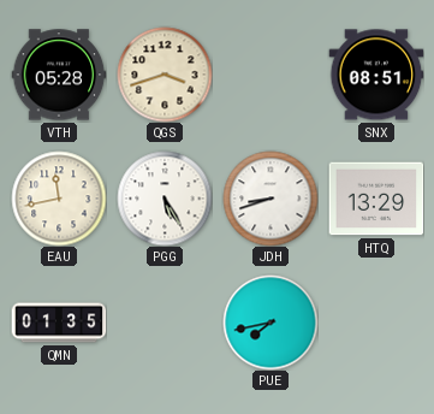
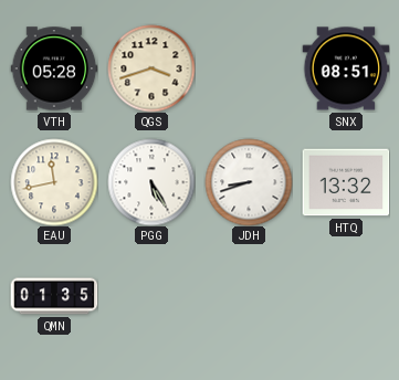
HTQ: 13:29 -> 13:32
PUE: 7:43 -> none
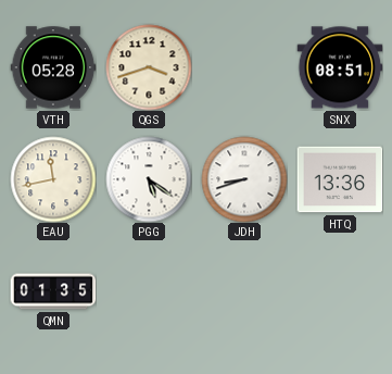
PGG: 5:25 -> 5:21
HTQ: 13:32 -> 13:36
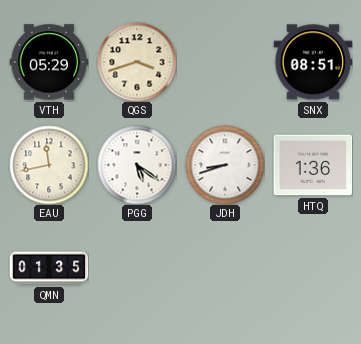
VTH: 05:28 -> 05:29
HTQ: 13:36 -> 1:36
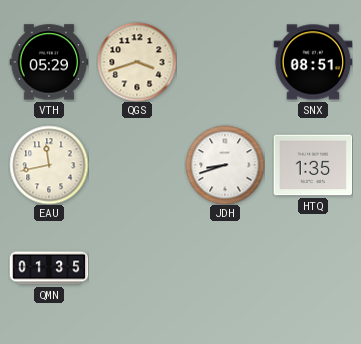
PGG: 5:21 -> none
HTQ: 1:36 -> 1:35
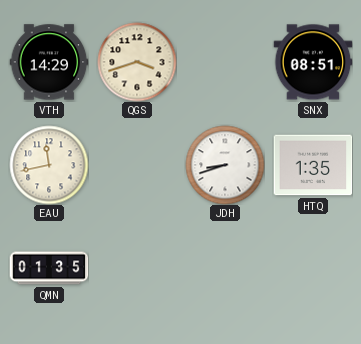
VTH: 05:29 -> 14:29
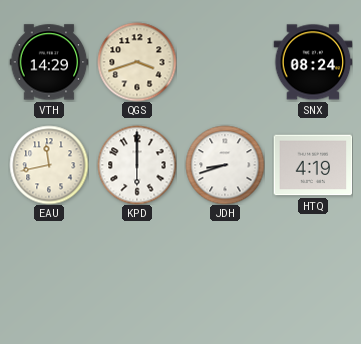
SNX: 08:51 -> 08:24
KPD: none -> 6:00
HTQ: 1:35 -> 4:19
QMN: 01:35 -> none
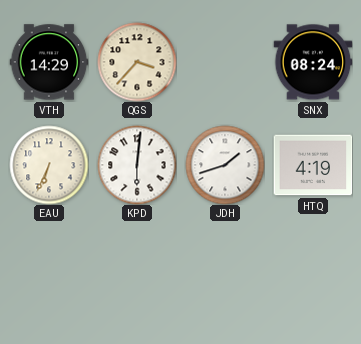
QGS: 3:42 -> 3:37
EAU: 11:43 -> 6:34
KPD: 6:00 -> 6:01
JDH: 8:42 -> 1:42
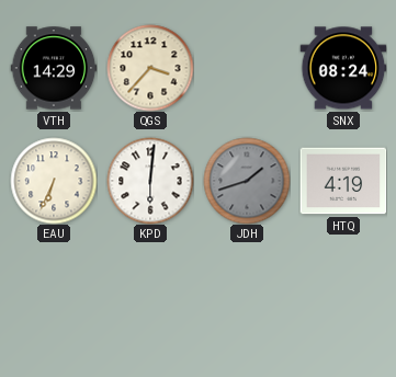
JDH dial: white -> grey
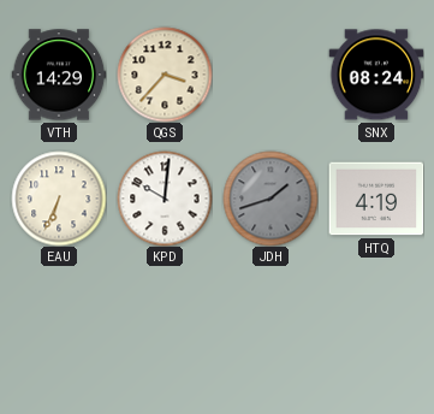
KPD: 6:01 -> 10:01
